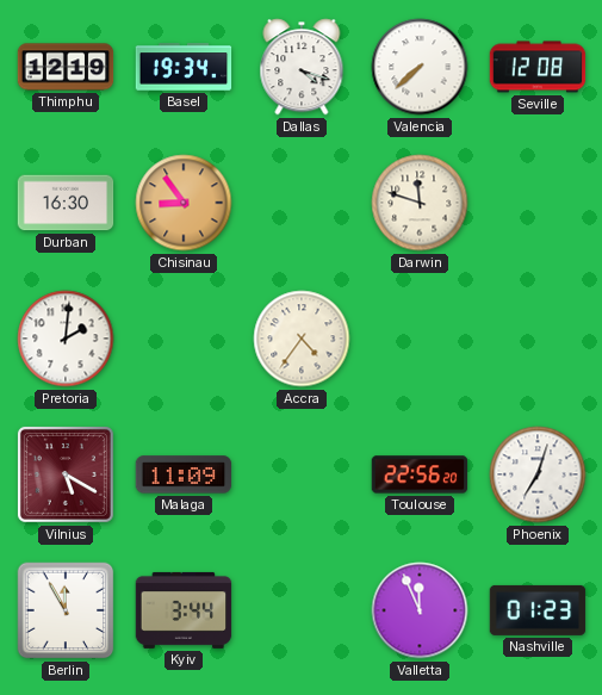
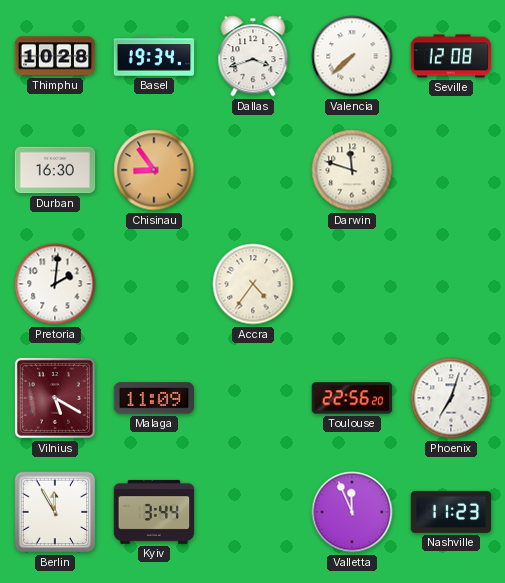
Thimphu: 12:19 -> 10:28
Dallas: 4:18 -> 3:42
Nashville: 01:23 -> 11:23
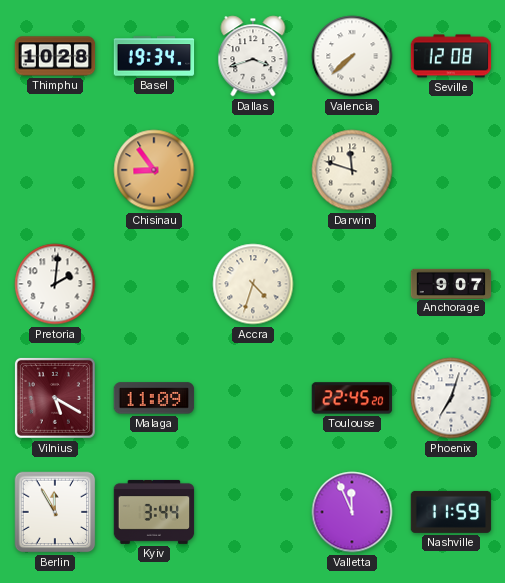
Durban: 16:30 -> none
Accra: 4:36 -> 4:33
Anchorage: none -> 9:07
Toulouse: 22:56 -> 22:45
Nashville: 11:23 -> 11:59
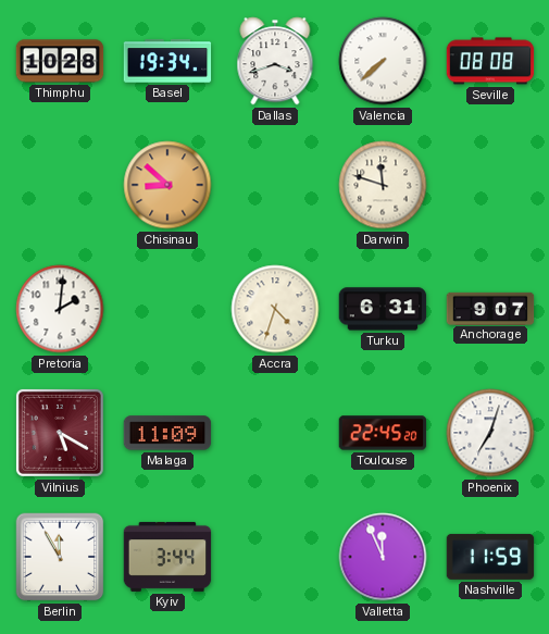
Seville: 12:08 -> 08:08
Chisinau: 8:54 -> 8:52
Turku: none -> 6:31
